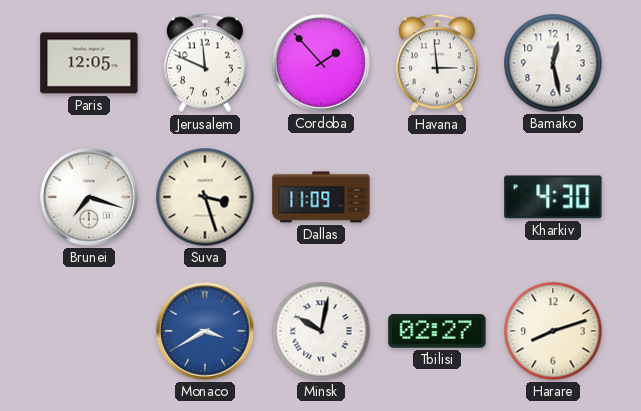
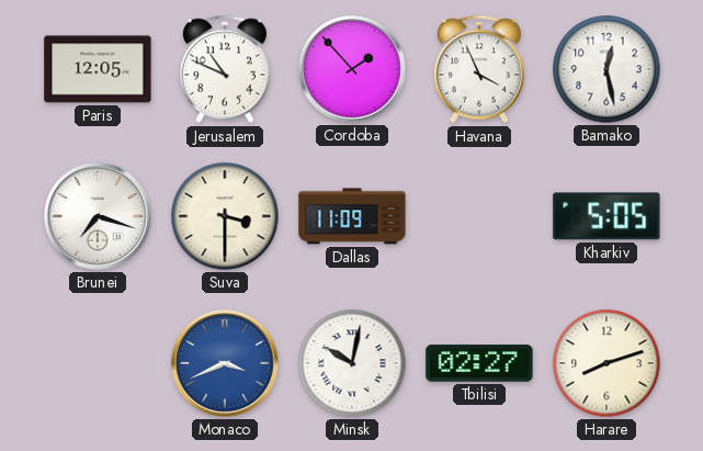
Jerusalem: 11:49 -> 10:49
Havana: 2:59 -> 3:56
Suva: 3:27 -> 3:30
Kharkiv: 4:30 -> 5:05
Monaco: 3:40 -> 3:41
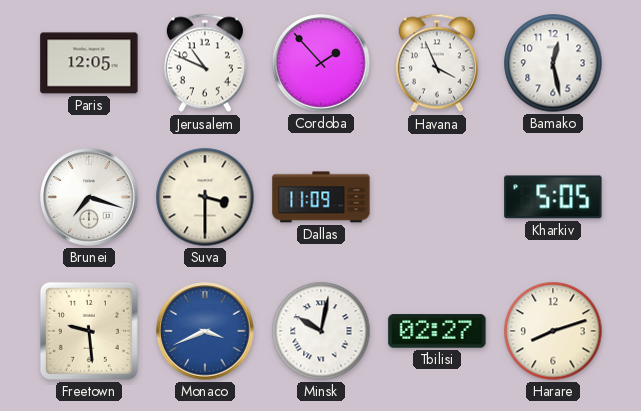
Freetown: none -> 9:29
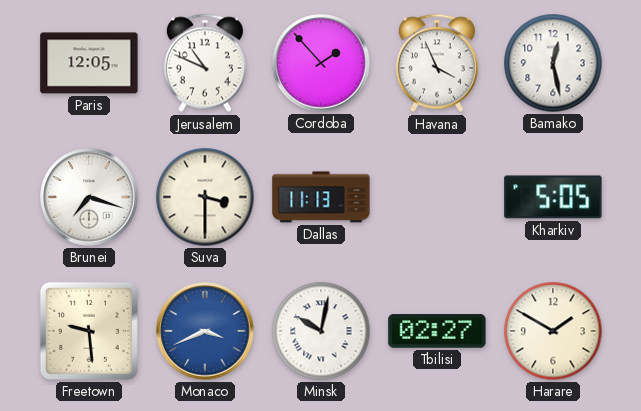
Dallas: 11:09 -> 11:13
Harare: 8:12 -> 1:50
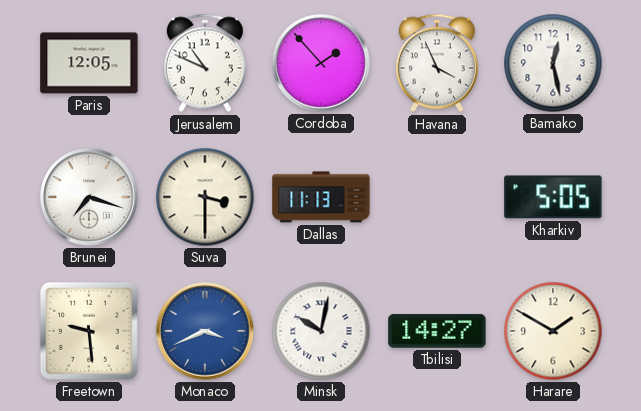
Tbilisi: 02:27 -> 14:27
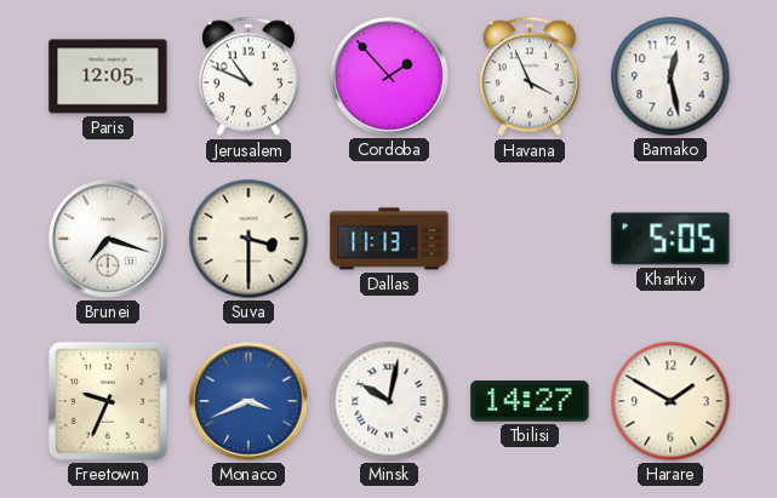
Freetown: 9:29 -> 9:34
